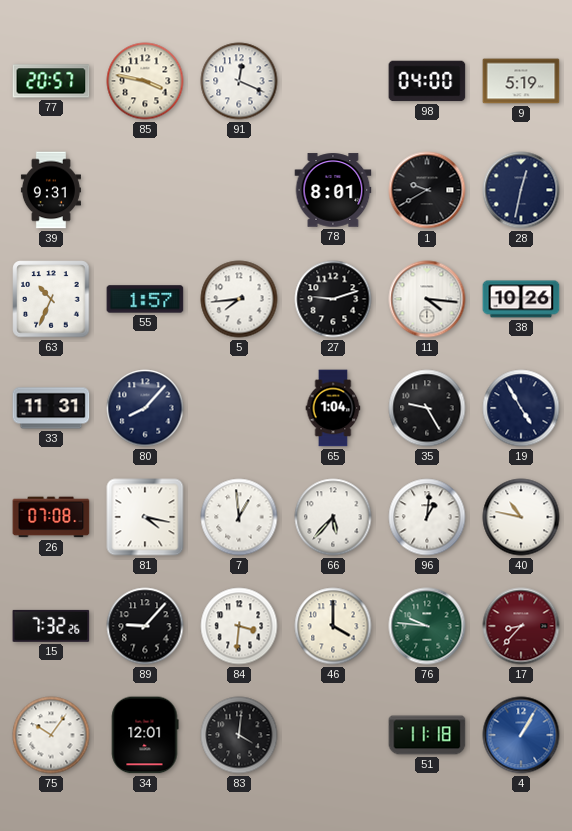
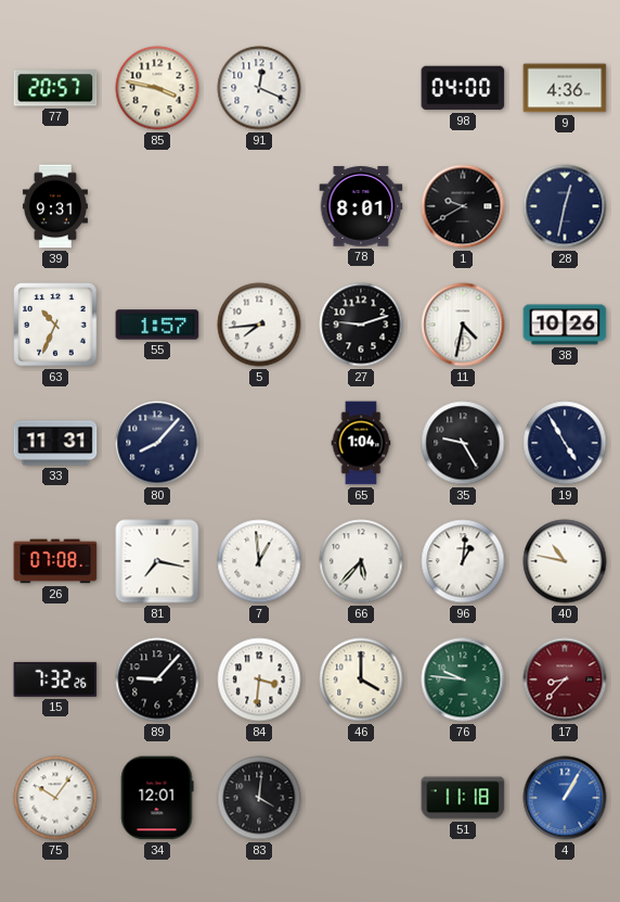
9: 5:19 -> 4:36
11: 4:16 -> 4:32
81: 4:17 -> 7:17
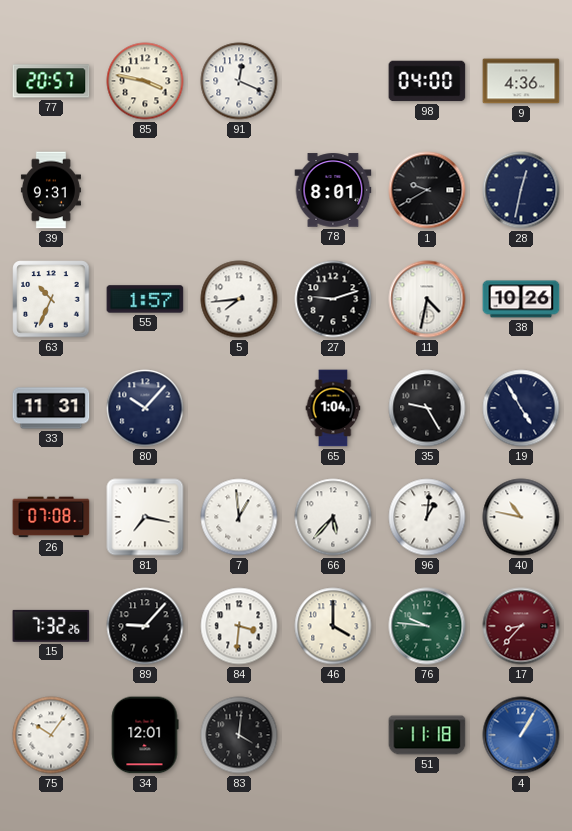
80: 8:07 -> 10:07
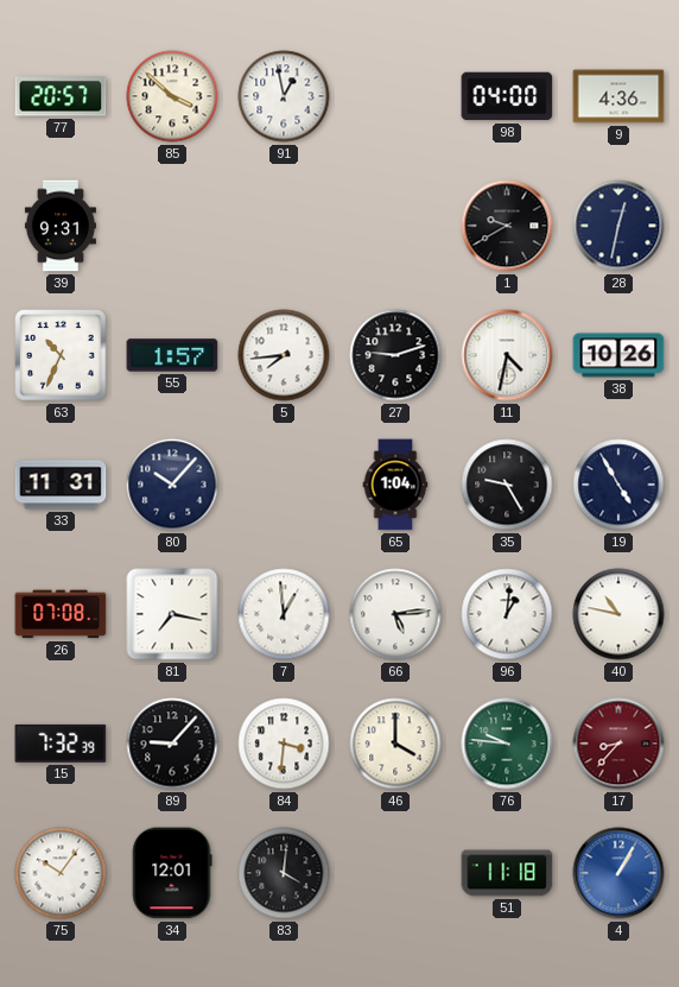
85: 3:47 -> 3:52
91: 12:19 -> 12:58
78: 8:01 -> none
66: 5:37 -> 5:14
15: 7:32:26 -> 7:32:39
